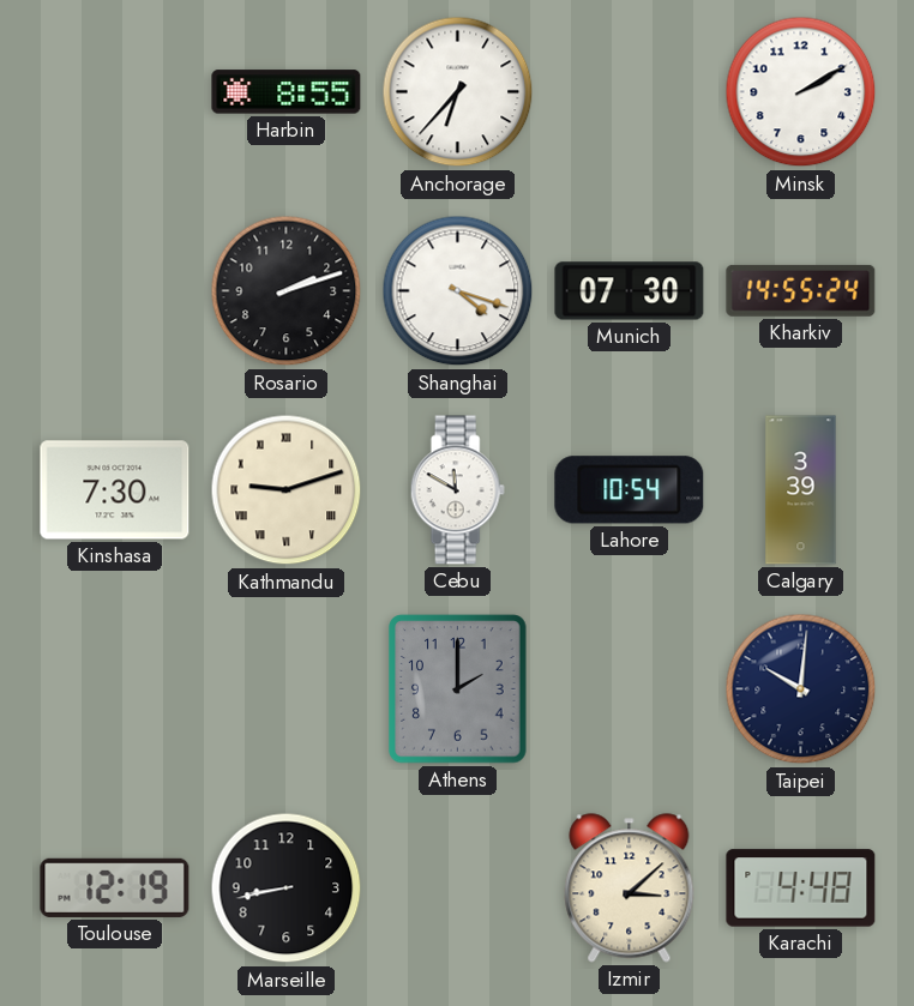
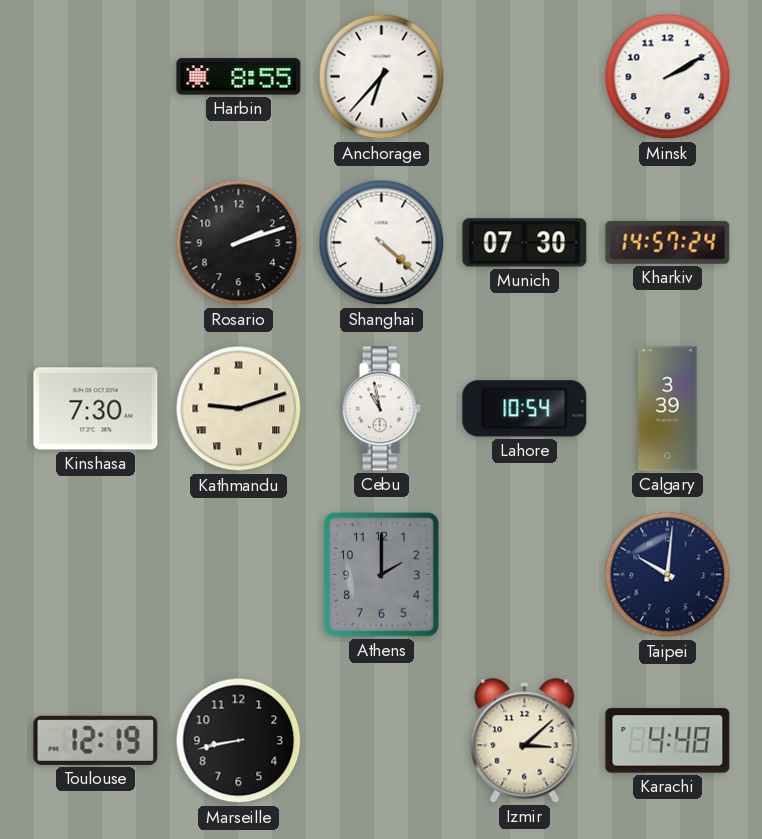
Shanghai: 4:18 -> 4:22
Kharkiv: 14:55 -> 14:57
Cebu: 11:50 -> 10:58
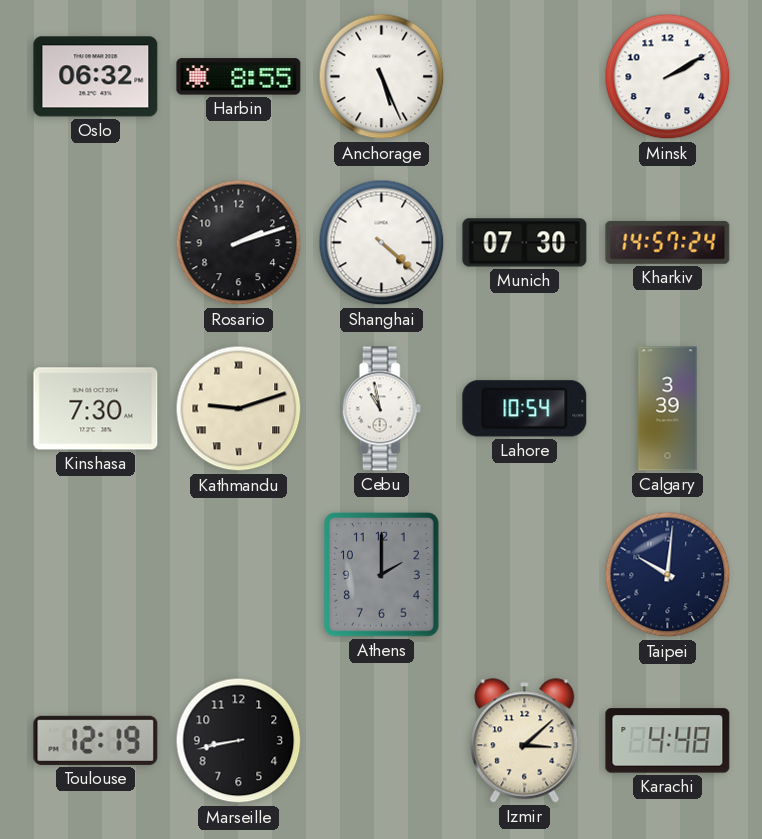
Oslo: none -> 06:32
Anchorage: 6:37 -> 5:26
